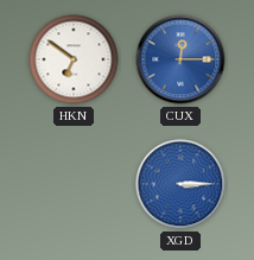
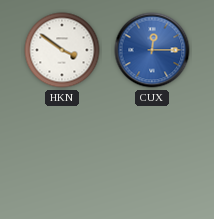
HKN: 6:51 -> 3:51
XGD: 3:15 -> none
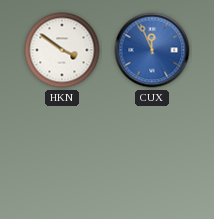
CUX: 12:15 -> 11:56
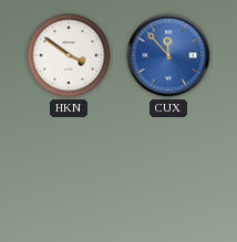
CUX: 11:56 -> 11:53
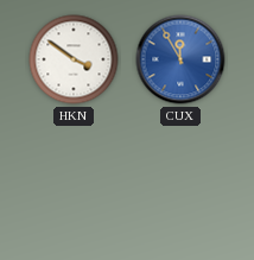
CUX: 11:53 -> 11:55
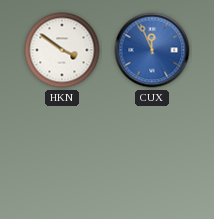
CUX: 11:55 -> 11:56
